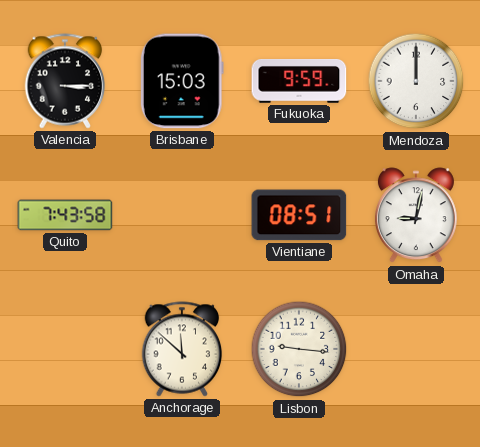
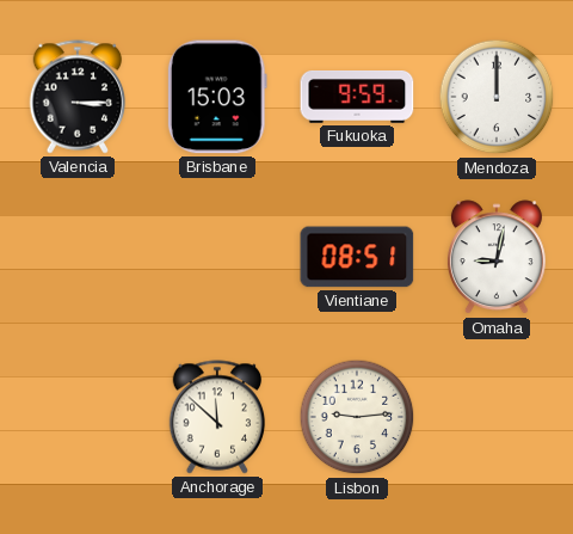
Quito: 7:43 -> none
Lisbon: 9:16 -> 9:14
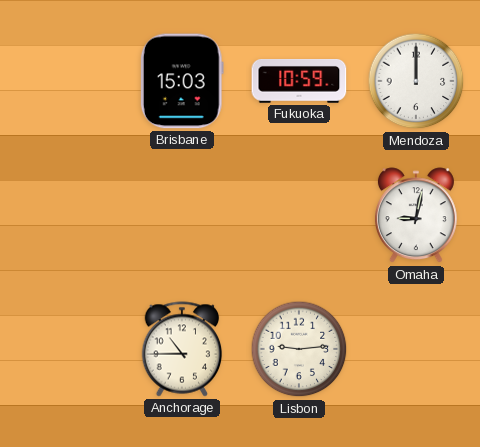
Valencia: 3:15 -> none
Fukuoka: 9:59 -> 10:59
Vientiane: 08:51 -> none
Anchorage: 11:52 -> 10:45
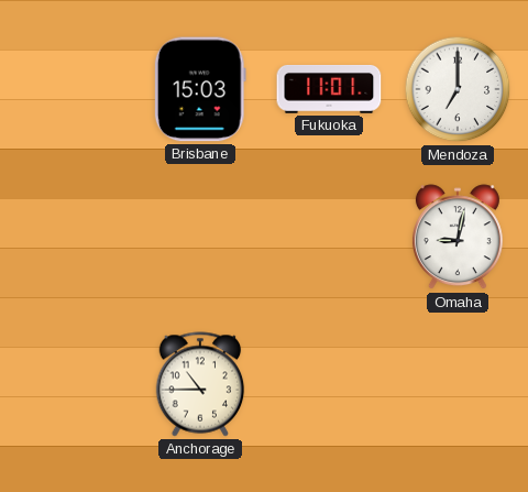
Fukuoka: 10:59 -> 11:01
Mendoza: 12:00 -> 7:00
Lisbon: 9:14 -> none
